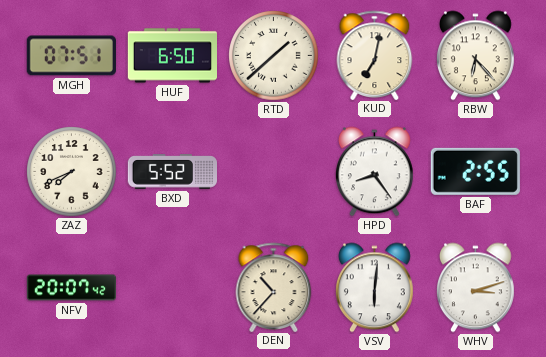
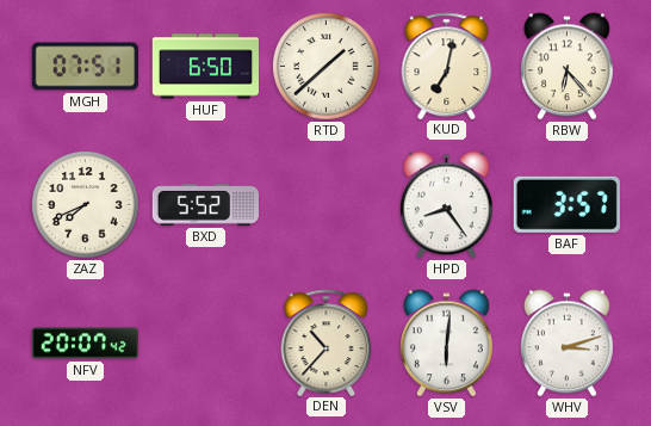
BAF: 2:55 -> 3:57
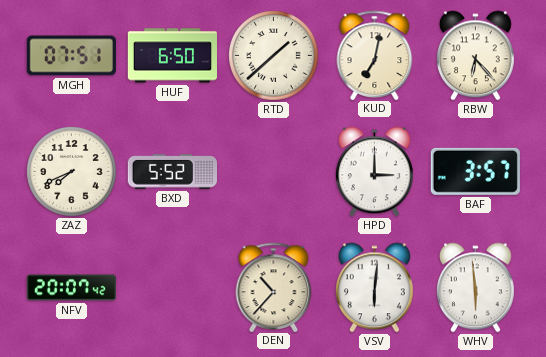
HPD: 8:24 -> 3:00
WHV: 3:12 -> 5:59
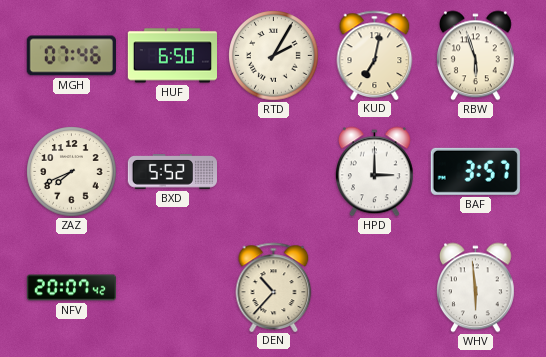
MGH: 07:51 -> 07:46
RTD: 1:38 -> 2:05
RBW: 6:23 -> 5:57
VSV: 6:01 -> none
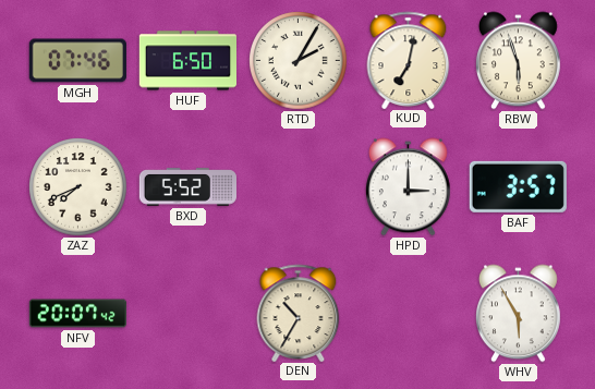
DEN: 10:37 -> 10:35
WHV: 5:59 -> 5:55
